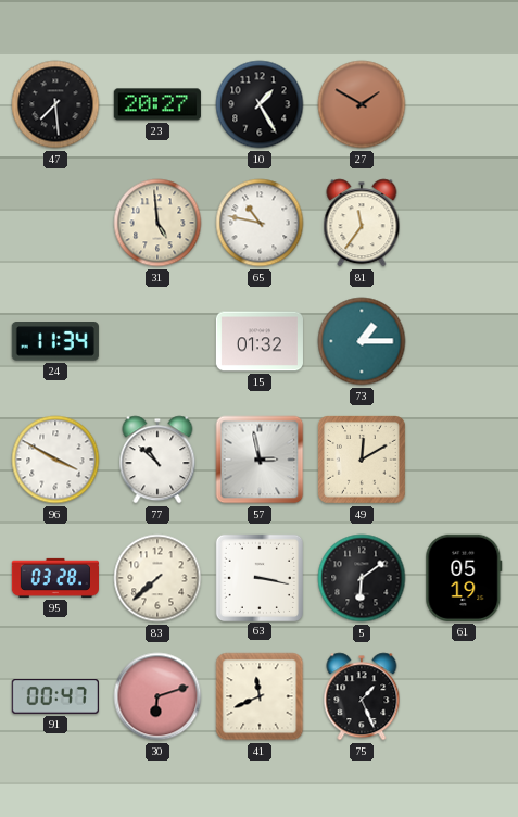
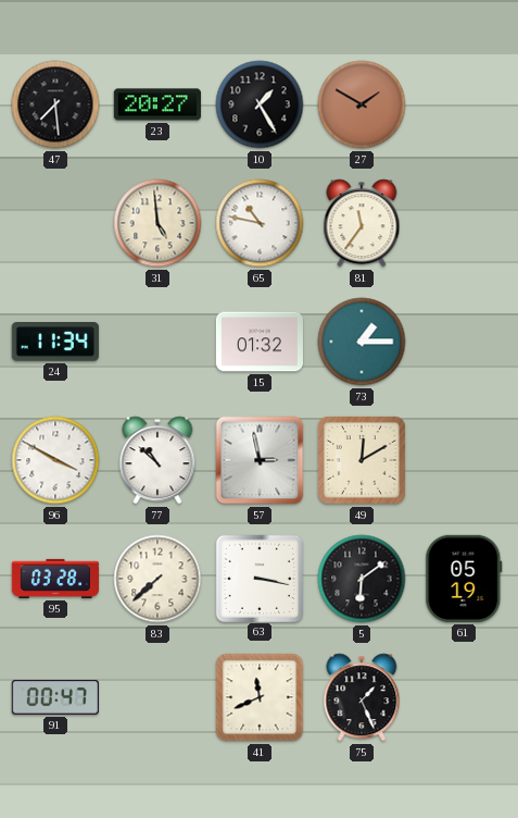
30: 6:12 -> none
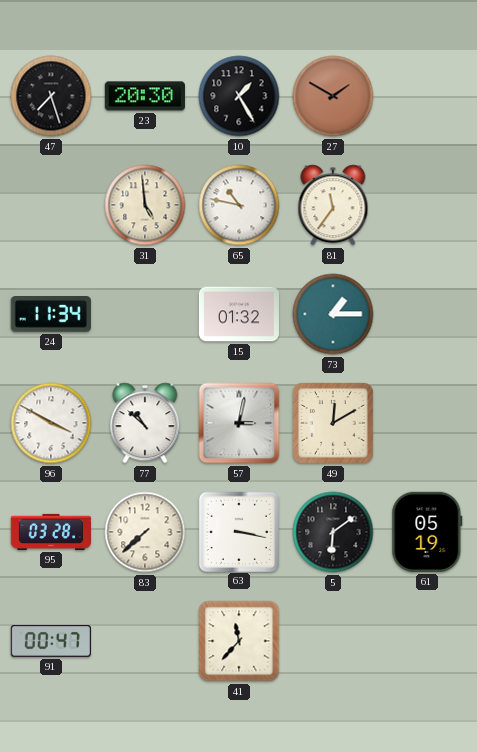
47: 7:29 -> 7:27
23: 20:27 -> 20:30
57: 2:58 -> 3:02
41: 11:41 -> 11:37
75: 1:26 -> none
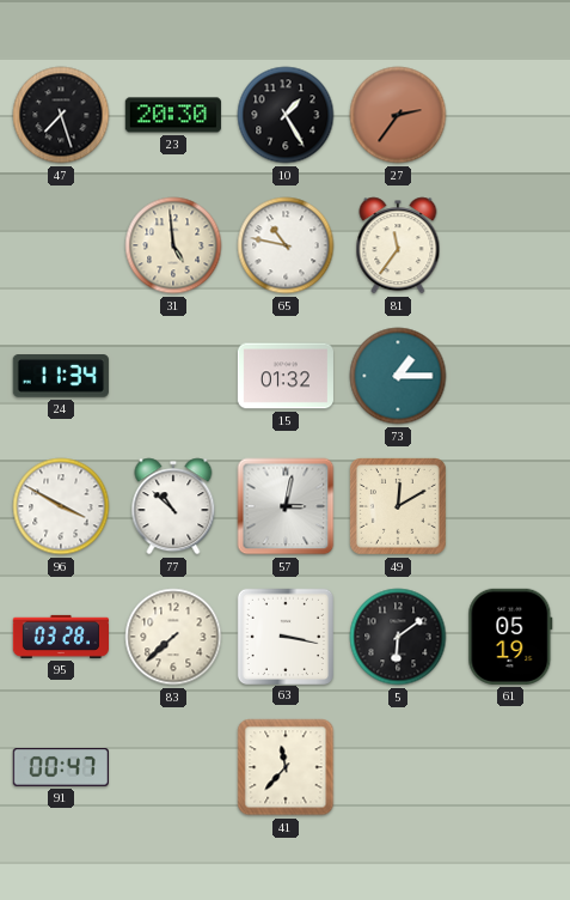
27: 1:50 -> 2:36
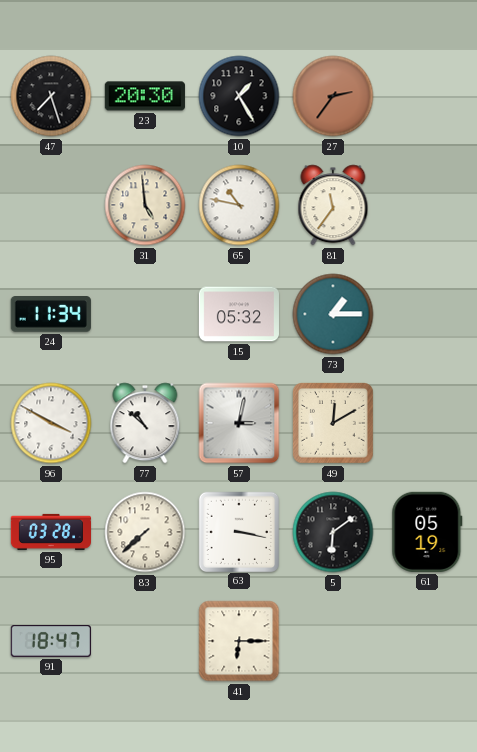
15: 01:32 -> 05:32
91: 00:47 -> 18:47
41: 11:37 -> 6:15
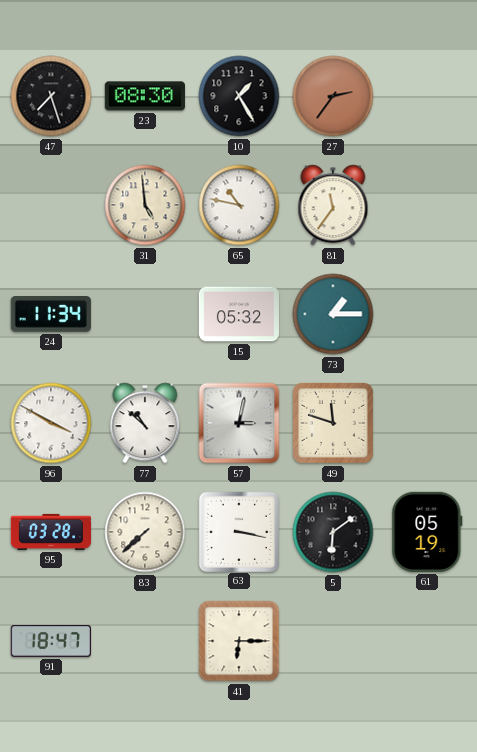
23: 20:30 -> 08:30
49: 12:10 -> 11:48
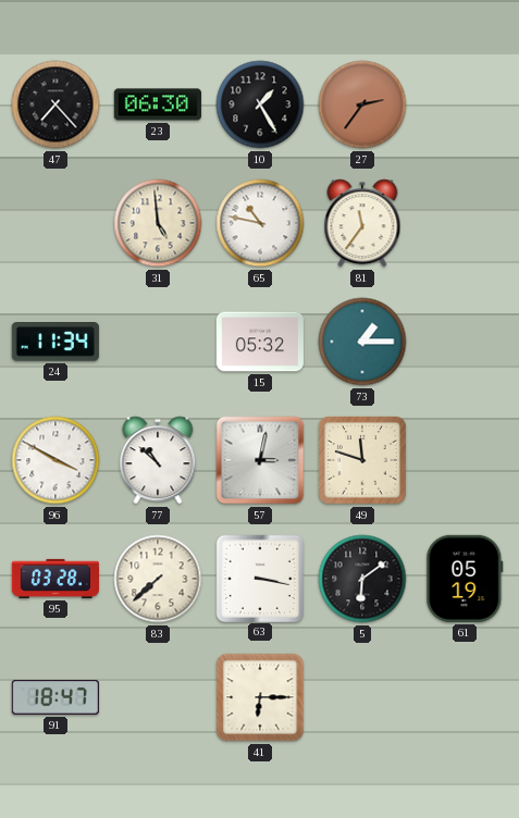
47: 7:27 -> 7:23
23: 08:30 -> 06:30
